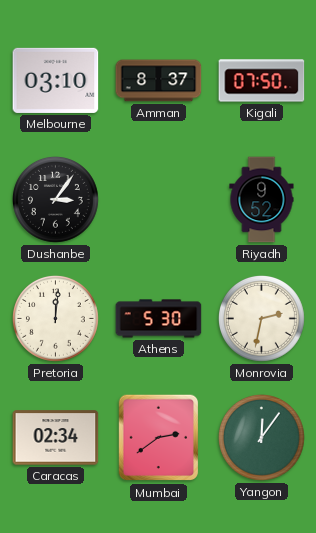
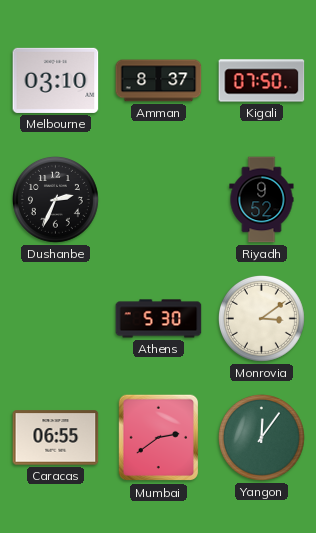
Dushanbe: 3:06 -> 2:34
Pretoria: 12:01 -> none
Monrovia: 2:32 -> 3:09
Caracas: 02:34 -> 06:55
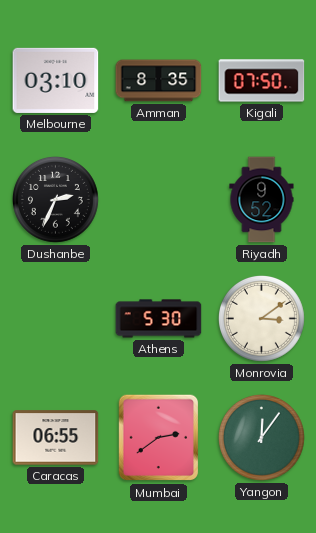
Amman: 8:37 -> 8:35
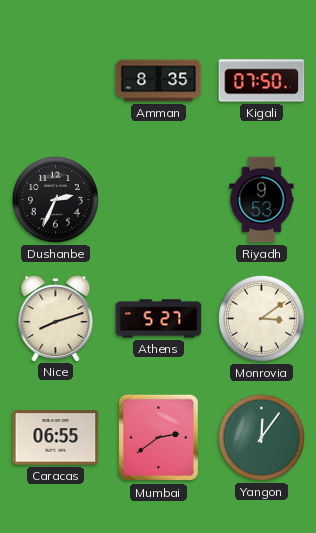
Melbourne: 03:10 -> none
Riyadh: 9:52 -> 9:53
Nice: none -> 8:12
Athens: 5:30 -> 5:27
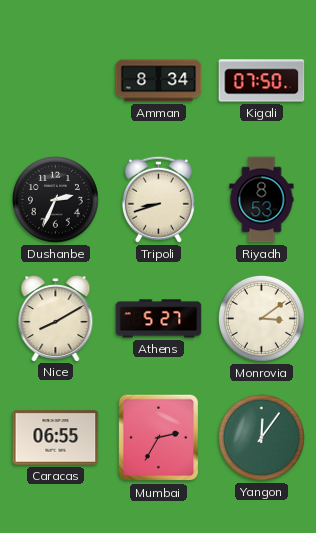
Amman: 8:35 -> 8:34
Tripoli: none -> 8:42
Riyadh: 9:53 -> 8:53
Nice: 8:12 -> 8:10
Mumbai: 2:39 -> 2:35
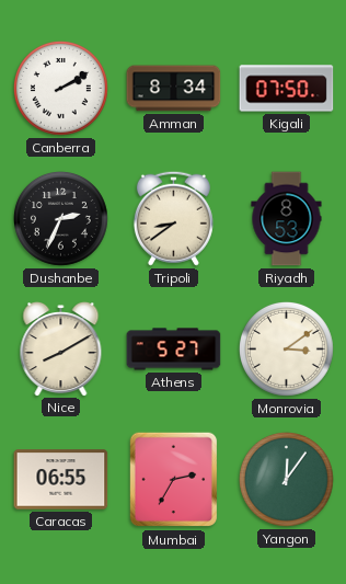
Canberra: none -> 2:10
Tripoli: 8:42 -> 8:39
